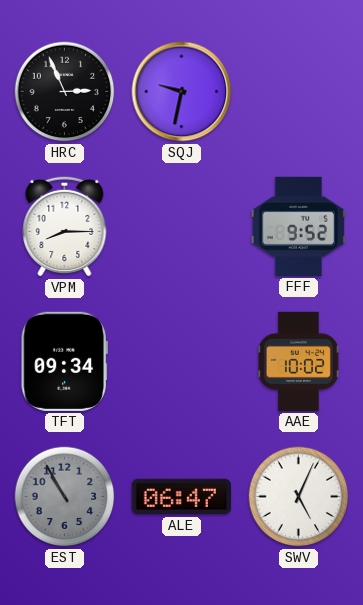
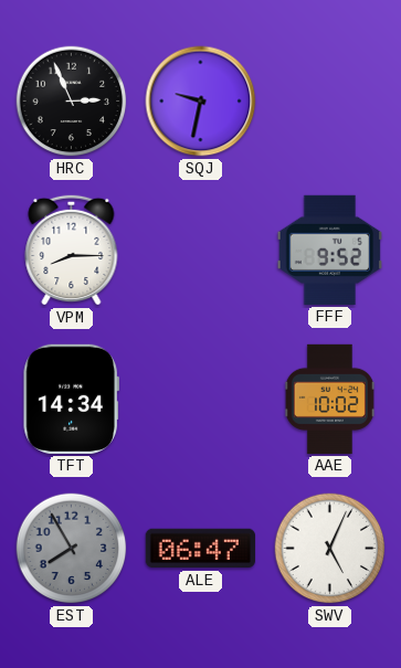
TFT: 09:34 -> 14:34
EST: 10:55 -> 7:55
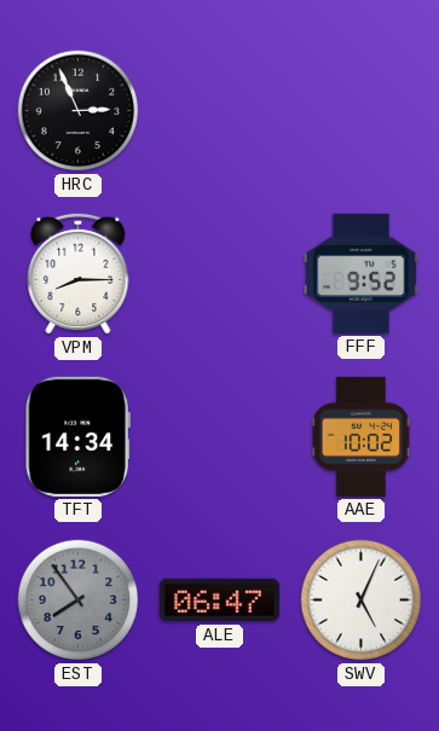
SQJ: 9:32 -> none
EST: 7:55 -> 7:54
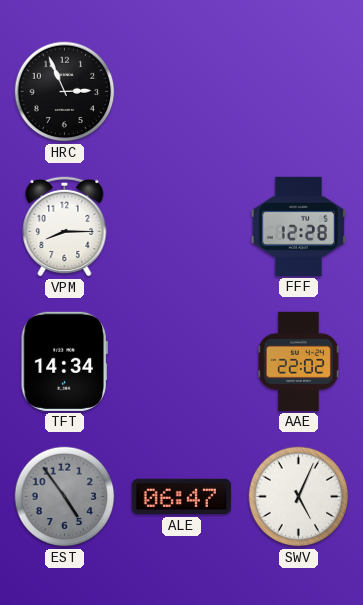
FFF: 9:52 -> 12:28
AAE: 10:02 -> 22:02
EST: 7:54 -> 4:54
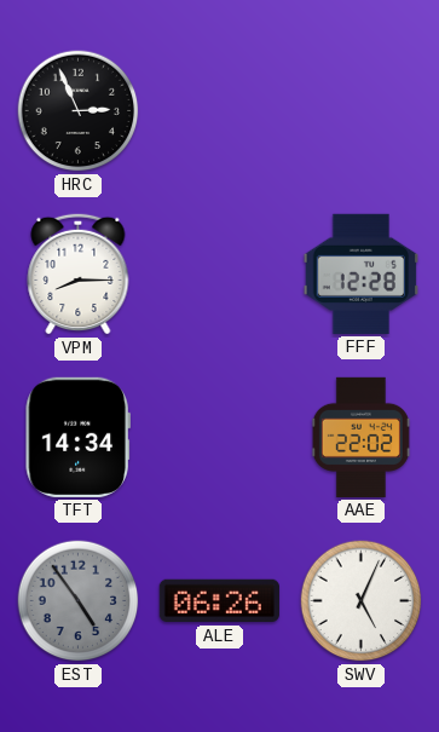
ALE: 06:47 -> 06:26
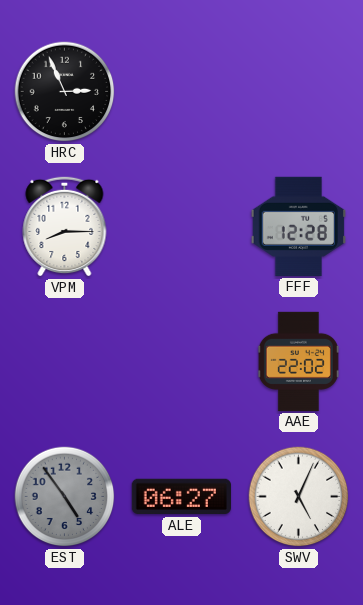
TFT: 14:34 -> none
ALE: 06:26 -> 06:27
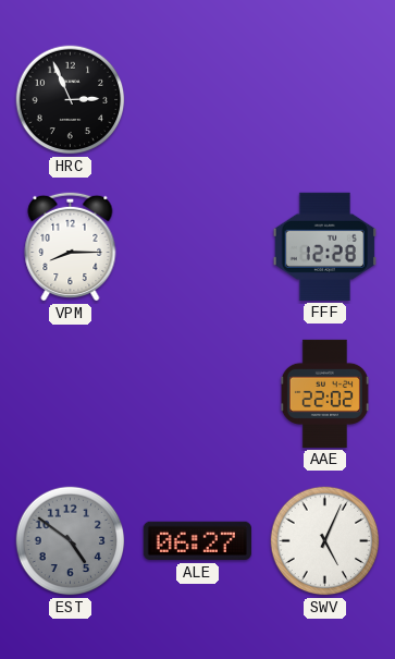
EST: 4:54 -> 4:51
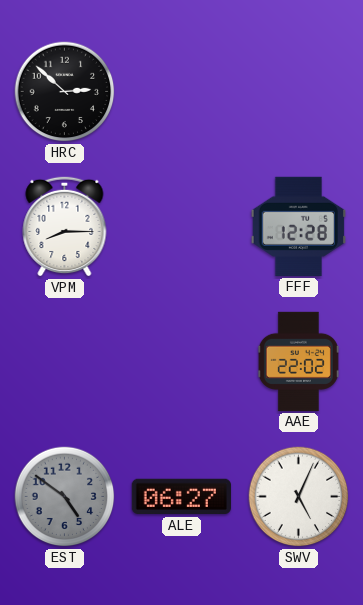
HRC: 2:56 -> 2:52
